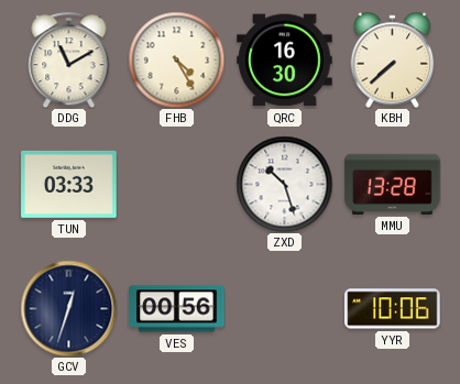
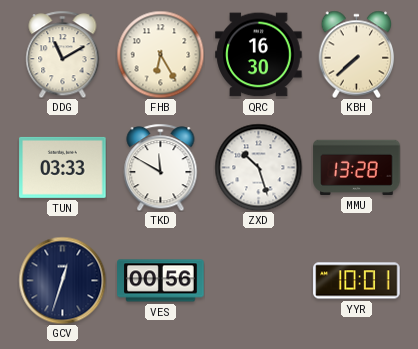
FHB: 4:25 -> 6:25
TKD: none -> 11:50
YYR: 10:06 -> 10:01
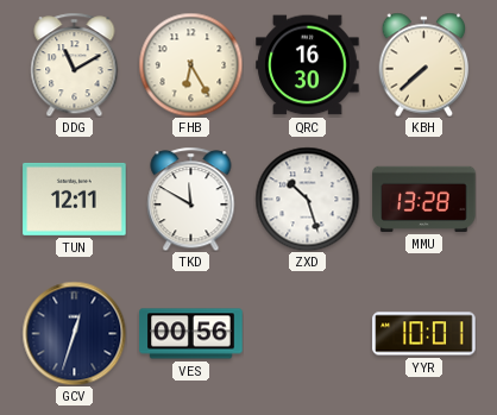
TUN: 03:33 -> 12:11
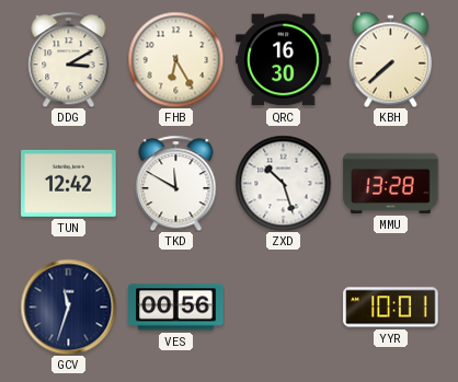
DDG: 11:10 -> 3:10
TUN: 12:11 -> 12:42
GCV: 12:33 -> 11:33
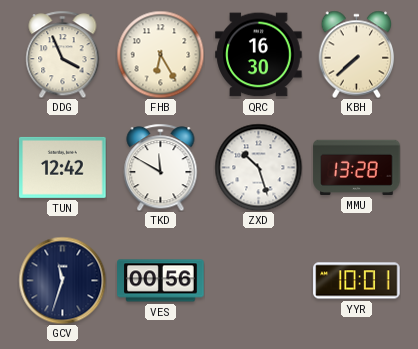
DDG: 3:10 -> 3:56
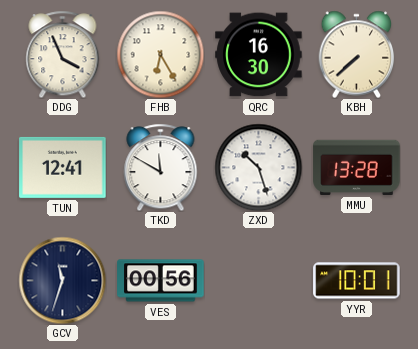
TUN: 12:42 -> 12:41
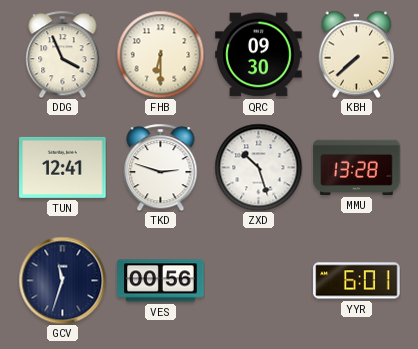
FHB: 6:25 -> 6:30
QRC: 16:30 -> 09:30
TKD: 11:50 -> 2:48
YYR: 10:01 -> 6:01
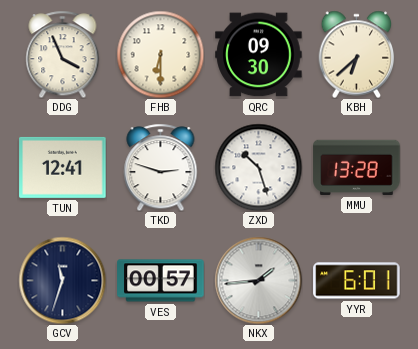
KBH: 7:38 -> 6:38
VES: 00:56 -> 00:57
NKX: none -> 1:44
